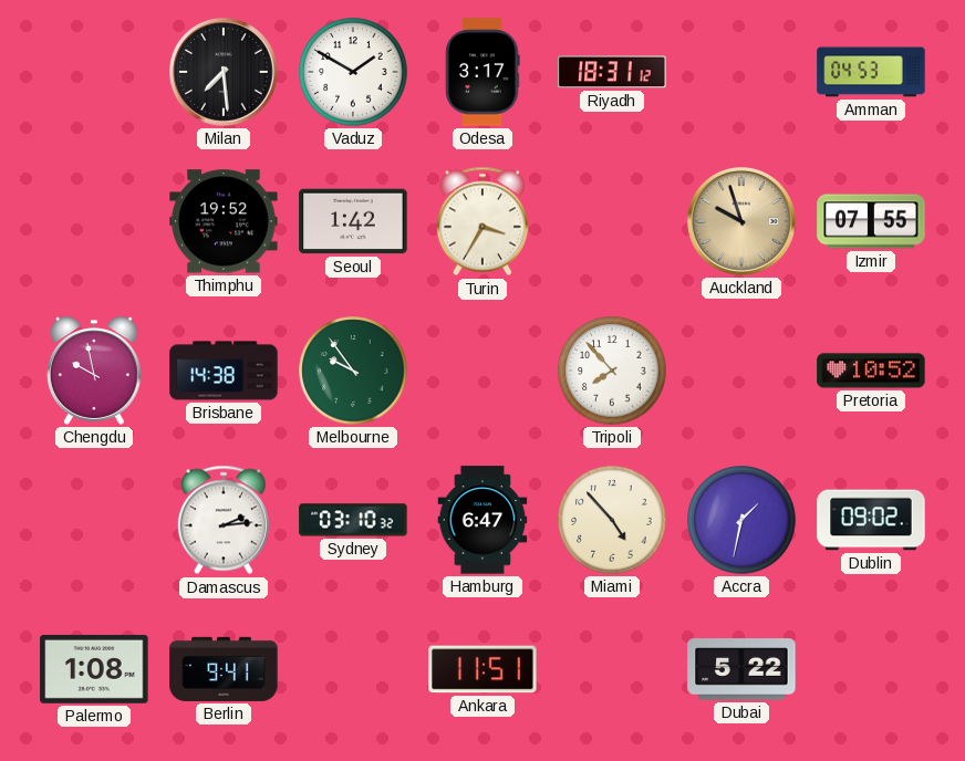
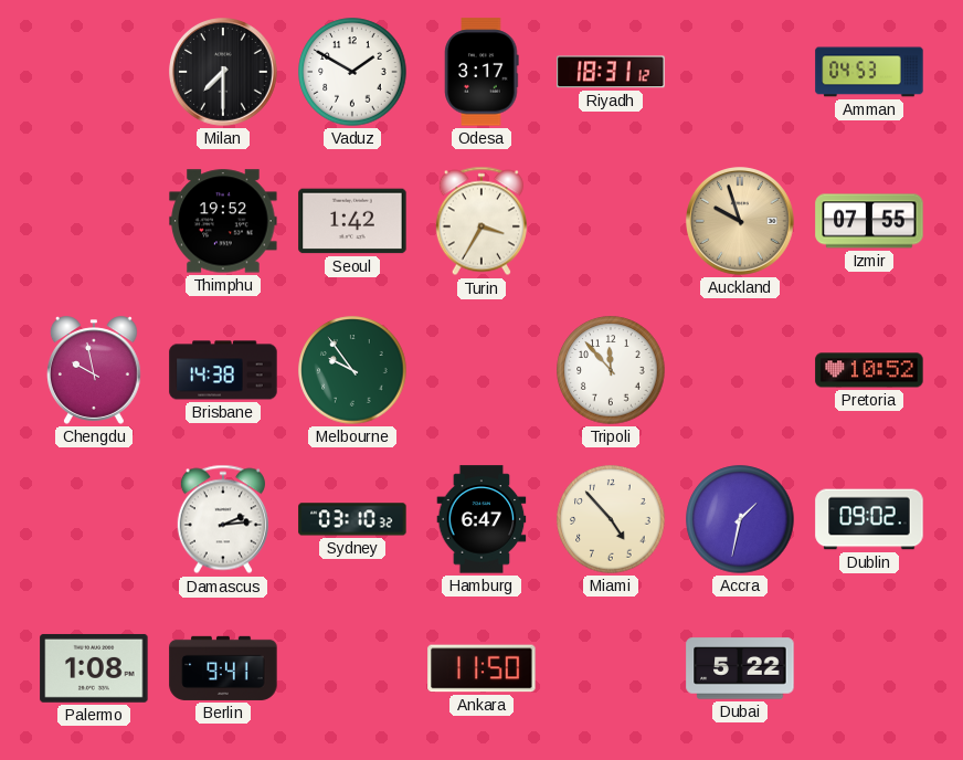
Milan: 7:29 -> 7:30
Tripoli: 7:53 -> 11:53
Ankara: 11:51 -> 11:50
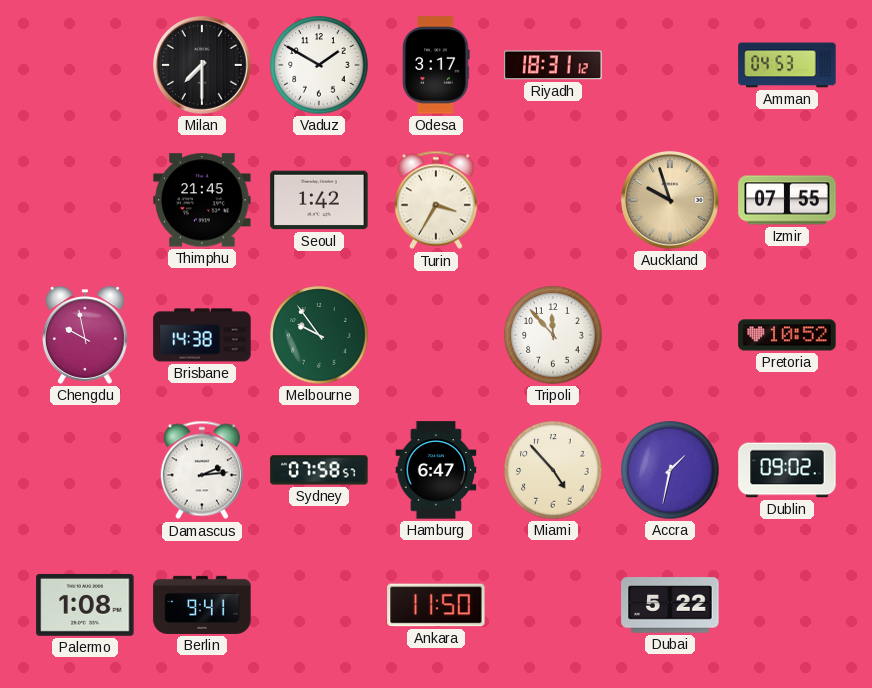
Thimphu: 19:52 -> 21:45
Sydney: 03:10 -> 07:58
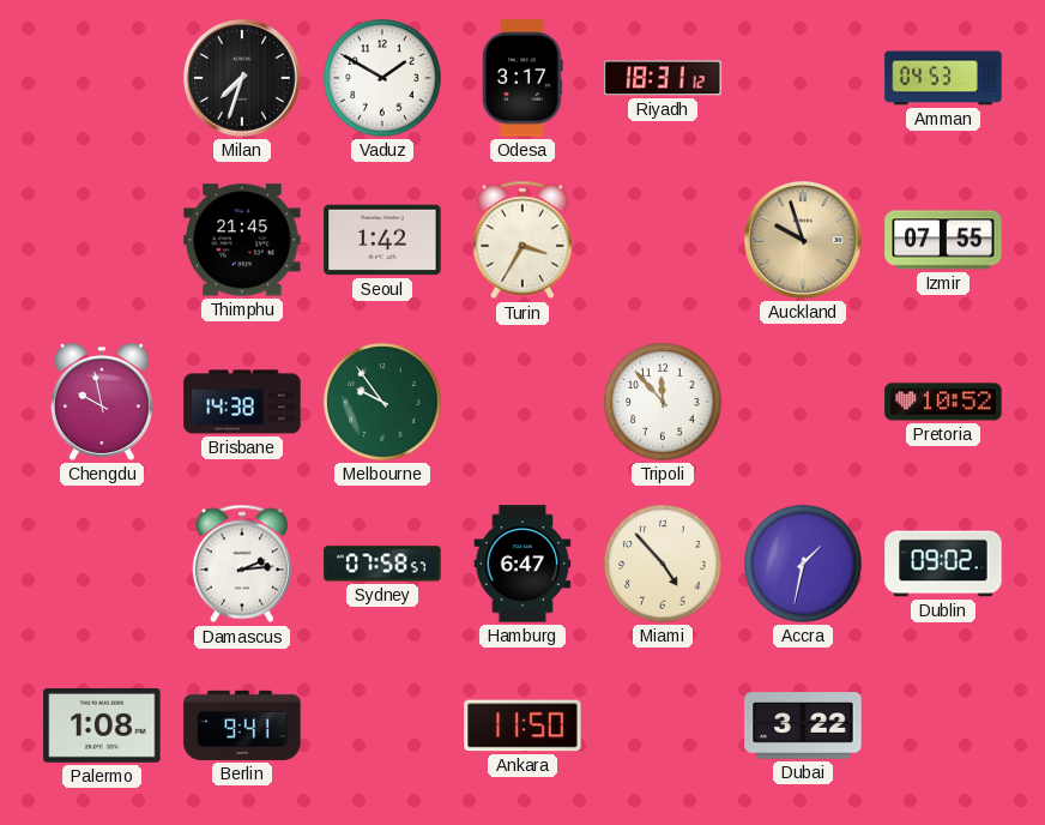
Milan: 7:30 -> 7:33
Dubai: 5:22 -> 3:22
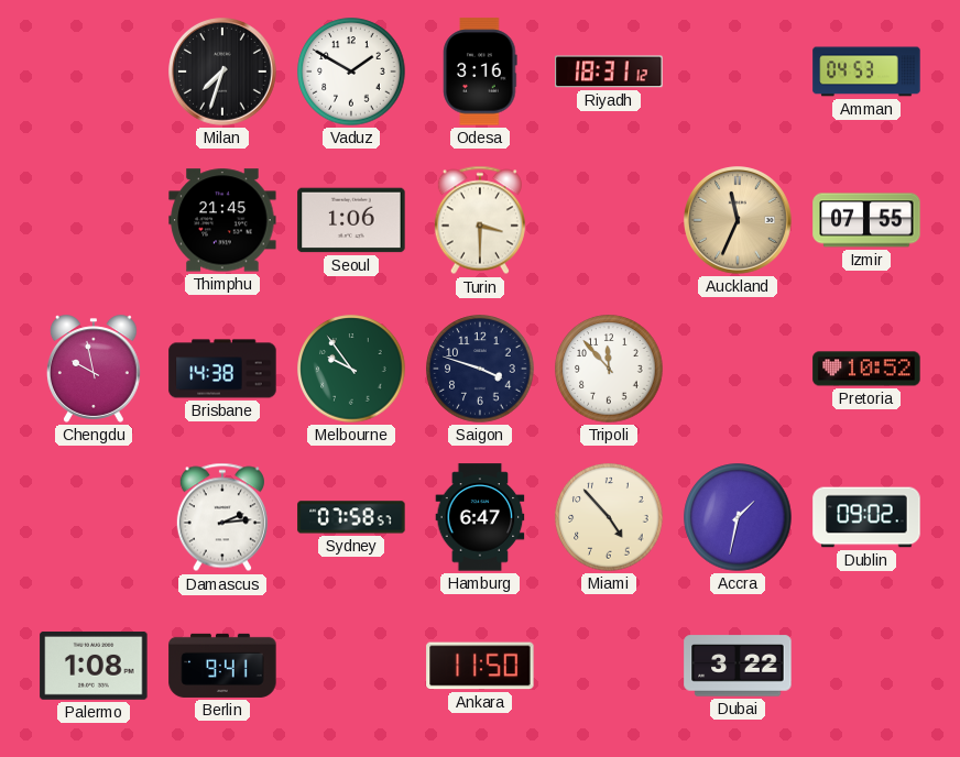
Odesa: 3:17 -> 3:16
Seoul: 1:42 -> 1:06
Turin: 3:35 -> 3:30
Auckland: 9:57 -> 11:34
Saigon: none -> 3:48
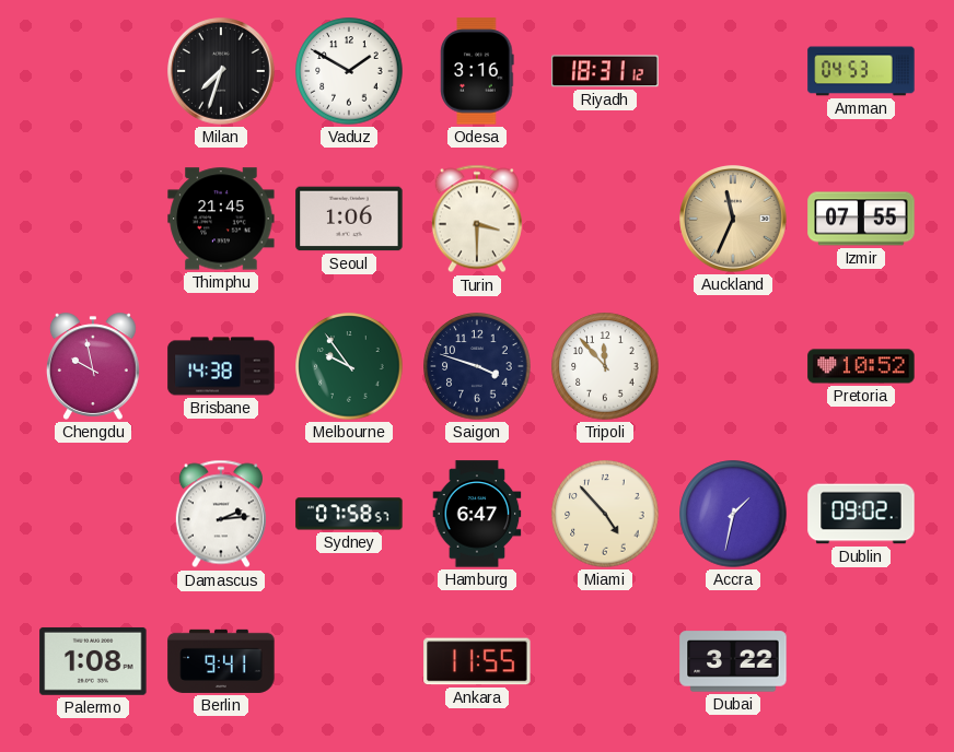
Ankara: 11:50 -> 11:55
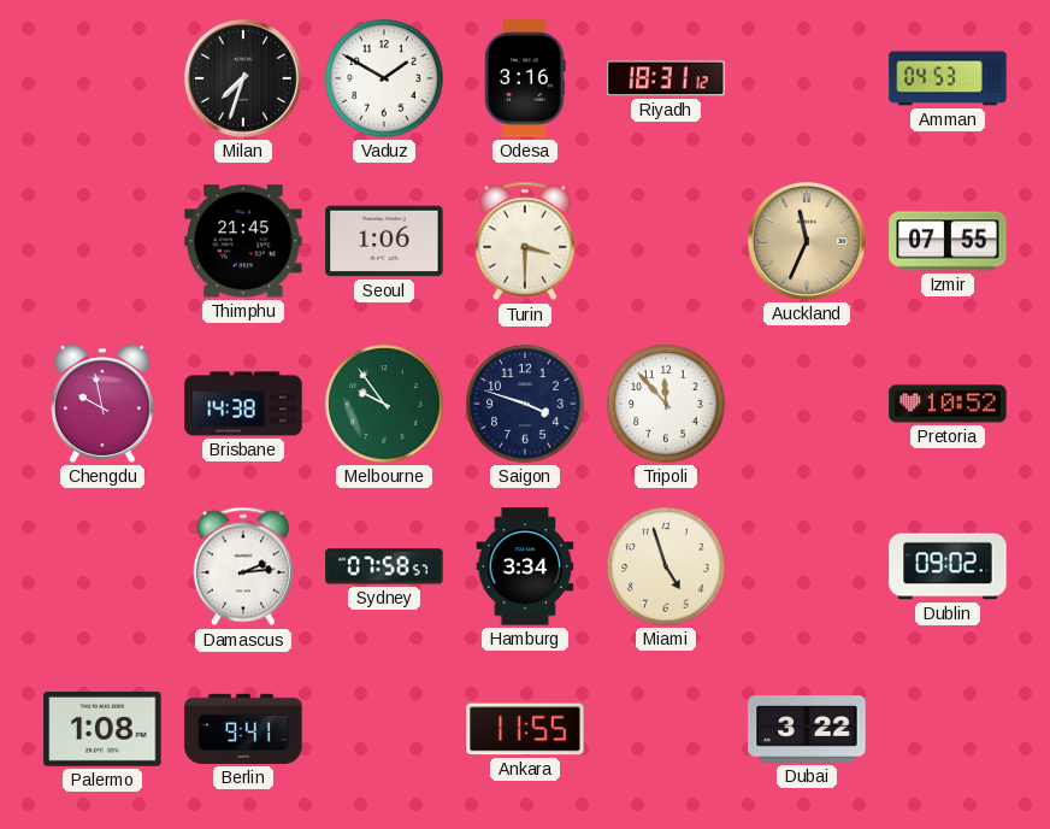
Hamburg: 6:47 -> 3:34
Miami: 4:53 -> 4:57
Accra: 1:32 -> none
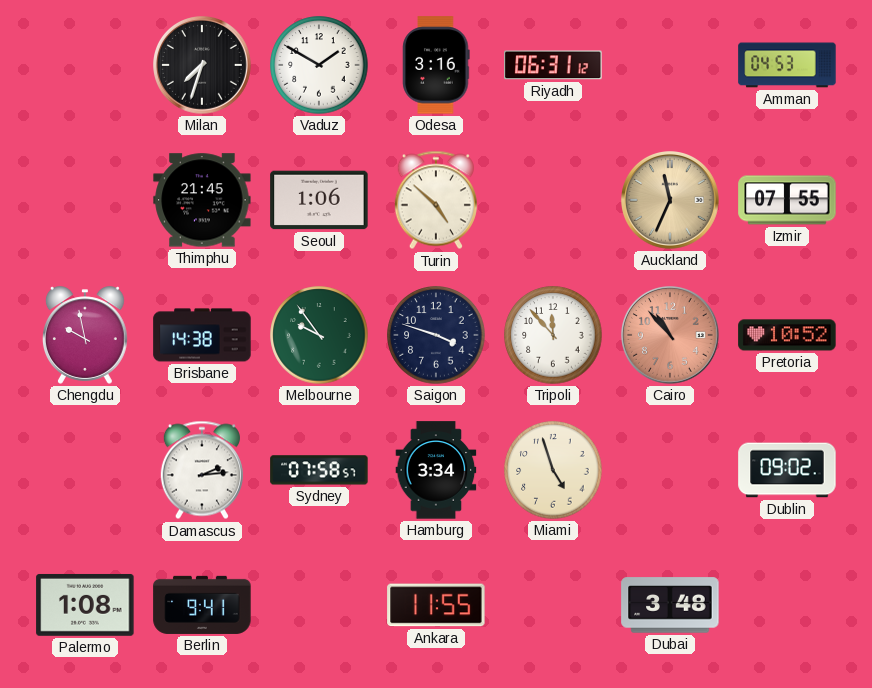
Riyadh: 18:31 -> 06:31
Turin: 3:30 -> 4:52
Cairo: none -> 10:53
Dubai: 3:22 -> 3:48
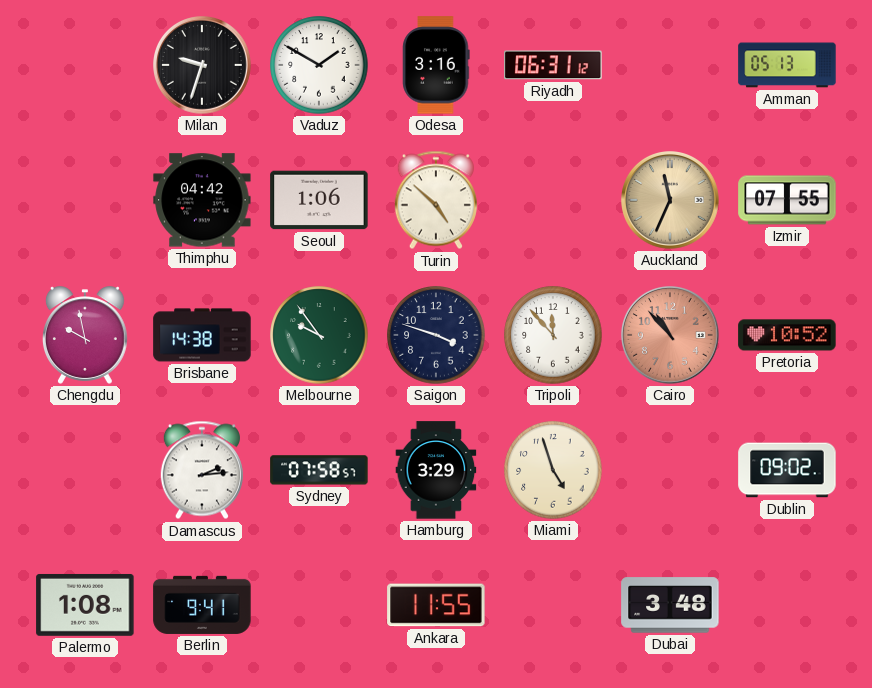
Milan: 7:33 -> 9:33
Amman: 04:53 -> 05:13
Thimphu: 21:45 -> 04:42
Hamburg: 3:34 -> 3:29
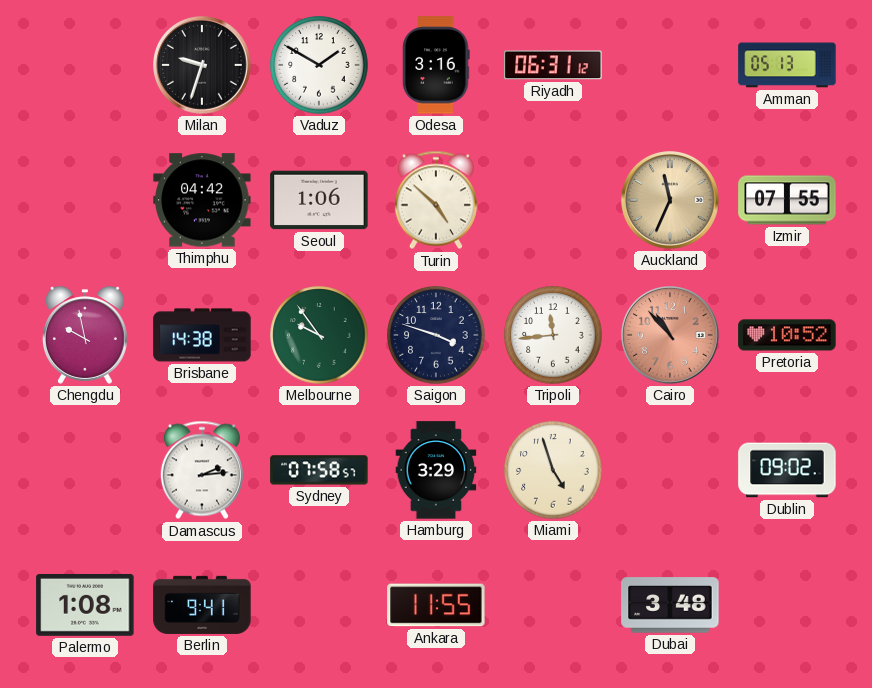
Tripoli: 11:53 -> 11:44
